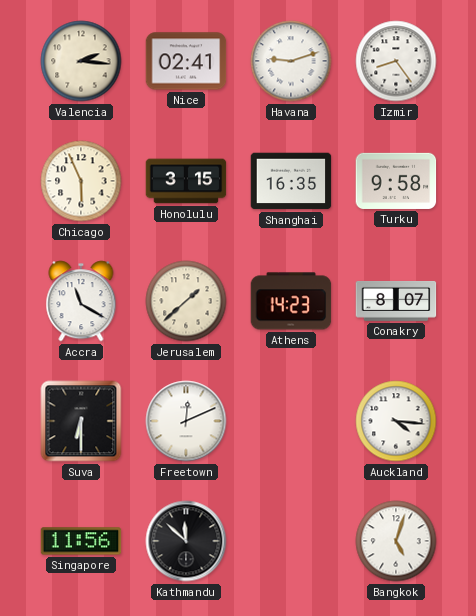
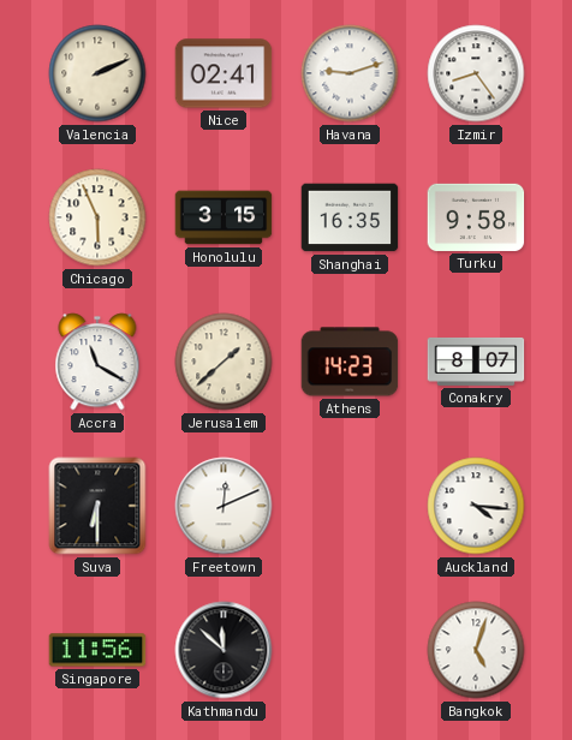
Valencia: 2:16 -> 2:11
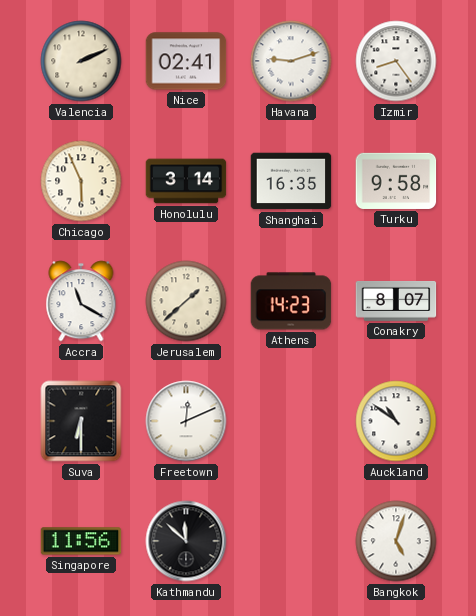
Honolulu: 3:15 -> 3:14
Auckland: 4:16 -> 10:51
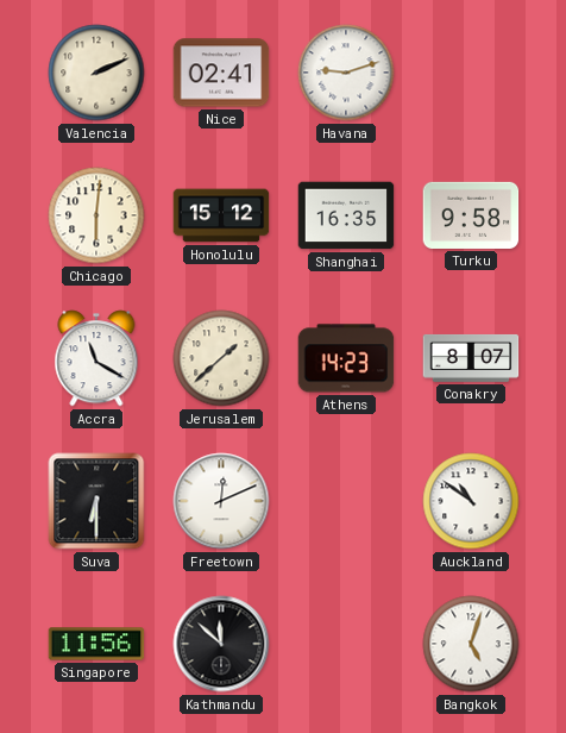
Izmir: 8:24 -> none
Chicago: 5:56 -> 6:01
Honolulu: 3:14 -> 15:12
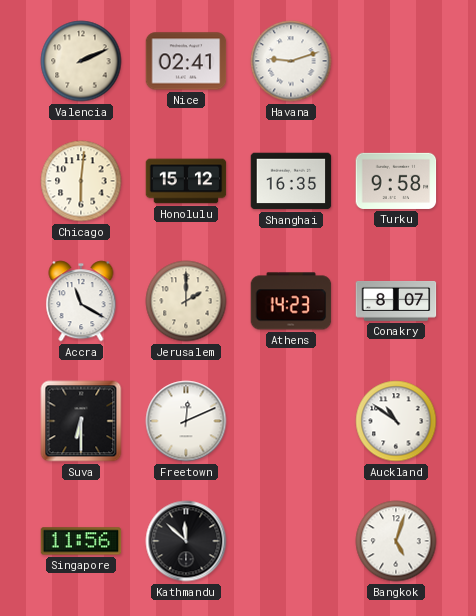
Jerusalem: 1:38 -> 2:00
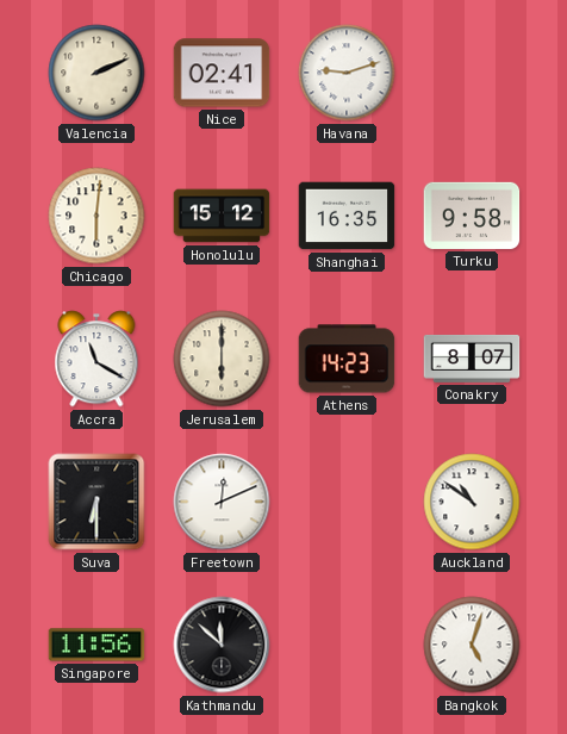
Jerusalem: 2:00 -> 6:00
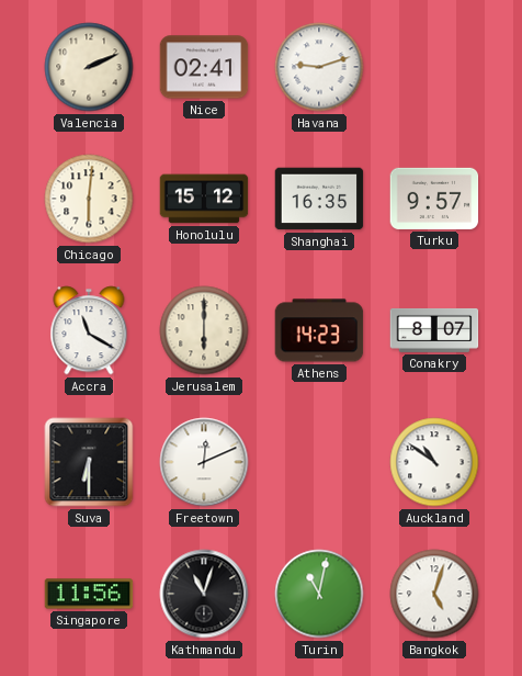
Turku: 9:58 -> 9:57
Kathmandu: 11:52 -> 11:03
Turin: none -> 11:02
